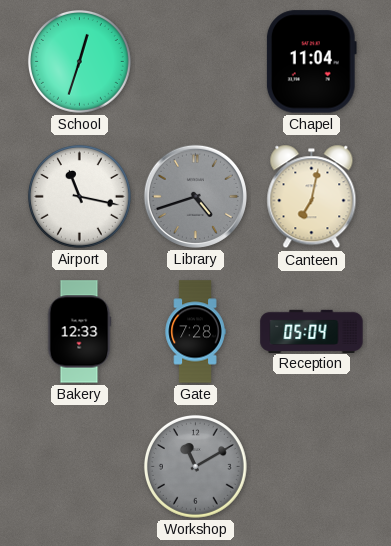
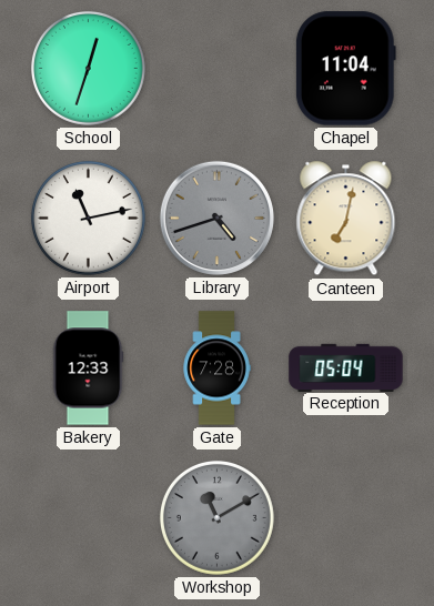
Airport: 11:17 -> 11:13
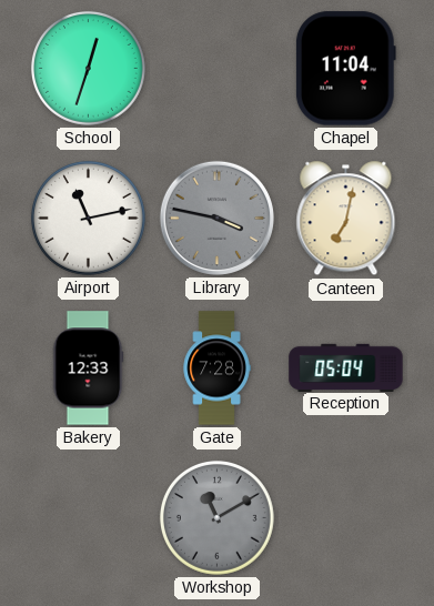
Library: 4:42 -> 3:47
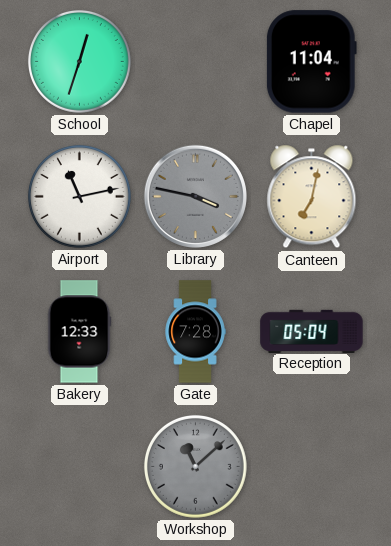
Workshop: 11:10 -> 11:08
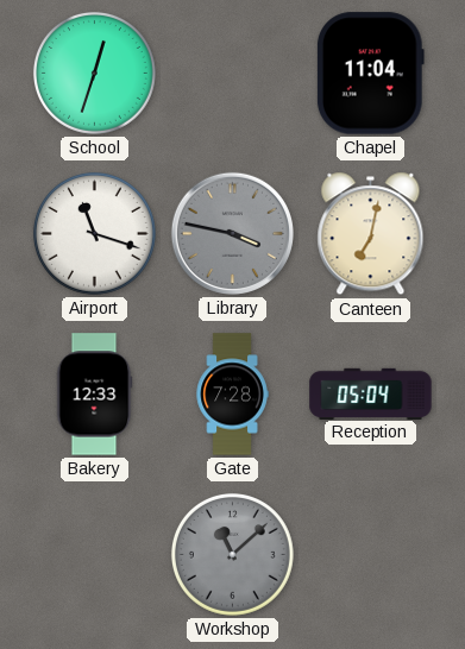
Airport: 11:13 -> 11:18
